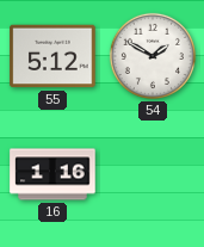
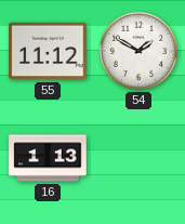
55: 5:12 -> 11:12
16: 1:16 -> 1:13
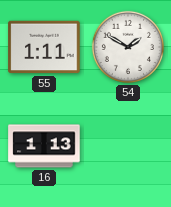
55: 11:12 -> 1:11
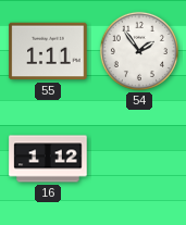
54: 1:50 -> 1:54
16: 1:13 -> 1:12
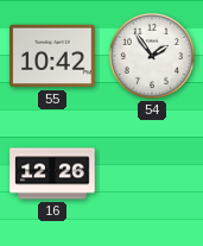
55: 1:11 -> 10:42
16: 1:12 -> 12:26
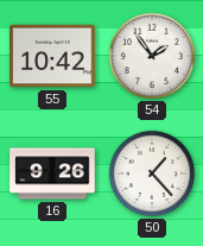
16: 12:26 -> 9:26
50: none -> 1:23
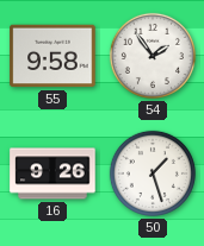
55: 10:42 -> 9:58
50: 1:23 -> 1:27
